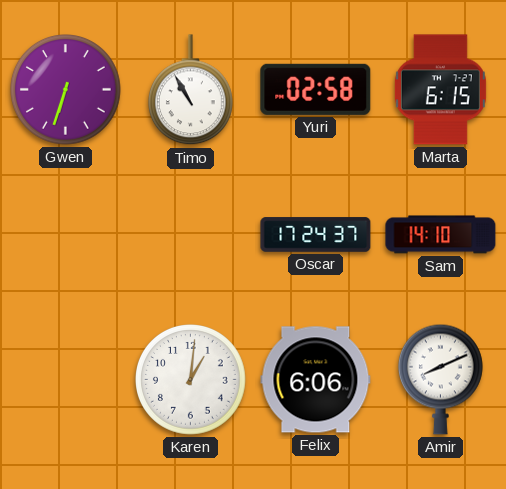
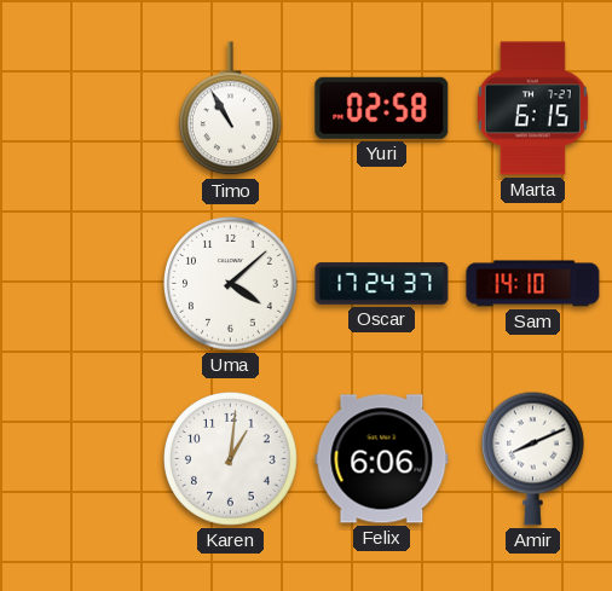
Gwen: 6:33 -> none
Uma: none -> 4:08
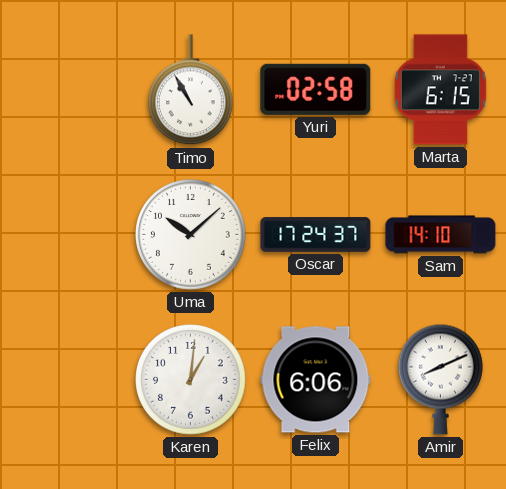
Uma: 4:08 -> 10:08
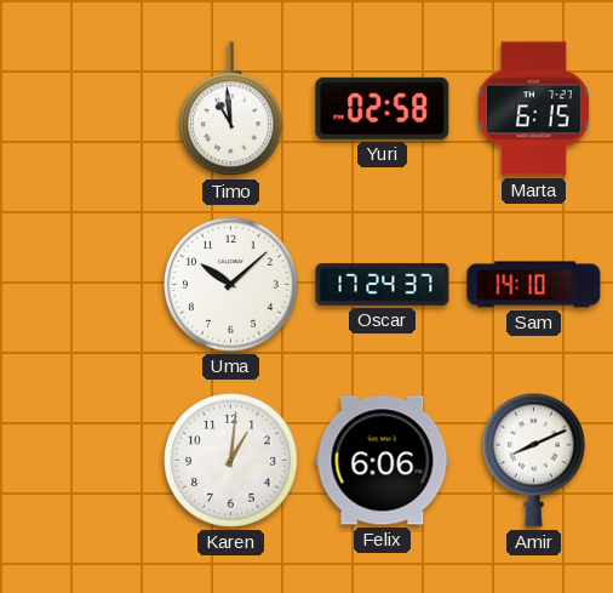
Timo: 10:55 -> 10:59
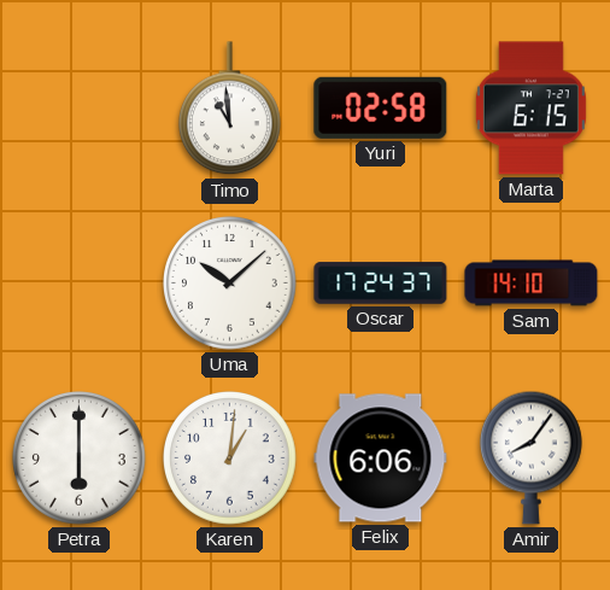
Petra: none -> 6:00
Amir: 8:11 -> 8:06
